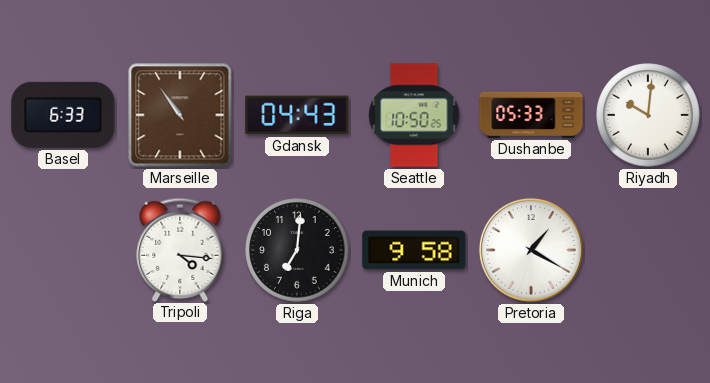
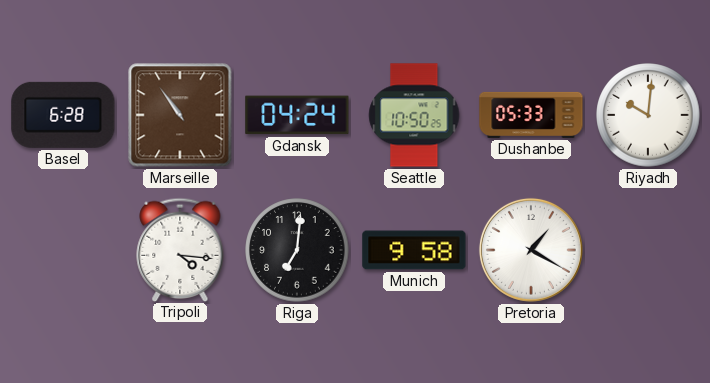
Basel: 6:33 -> 6:28
Gdansk: 04:43 -> 04:24
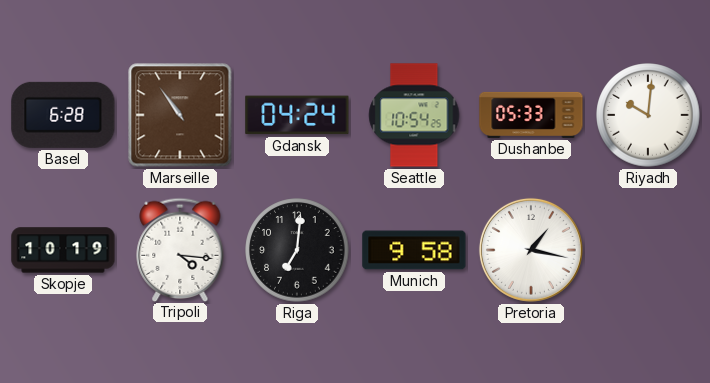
Seattle: 10:50 -> 10:54
Skopje: none -> 10:19
Pretoria: 1:20 -> 1:17
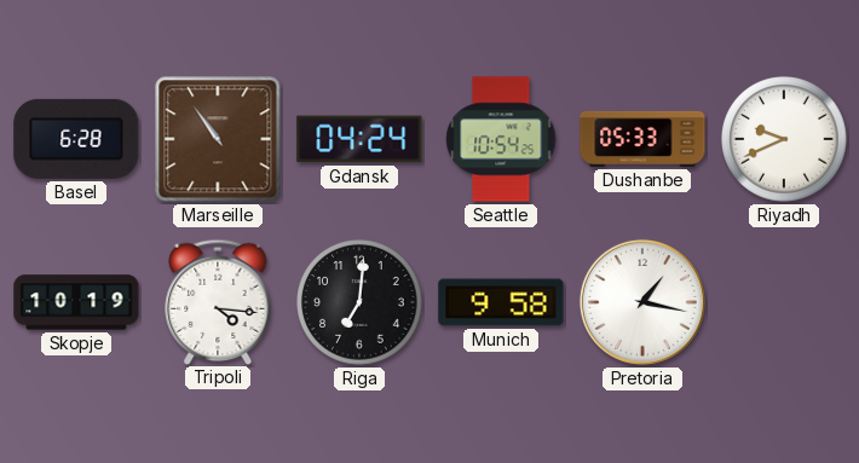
Riyadh: 10:01 -> 9:41
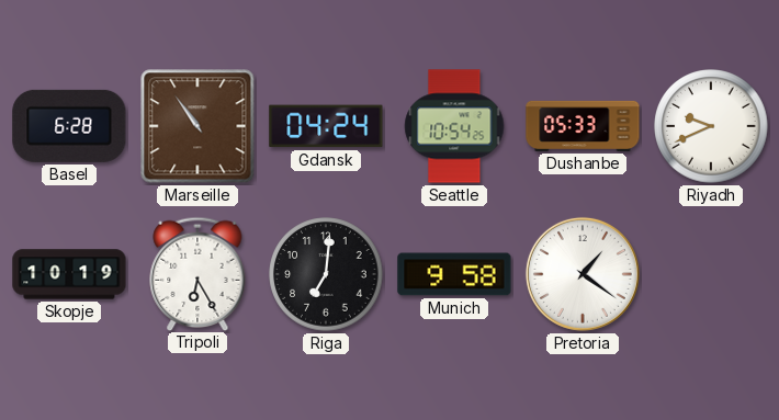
Tripoli: 4:16 -> 6:25
Pretoria: 1:17 -> 1:21
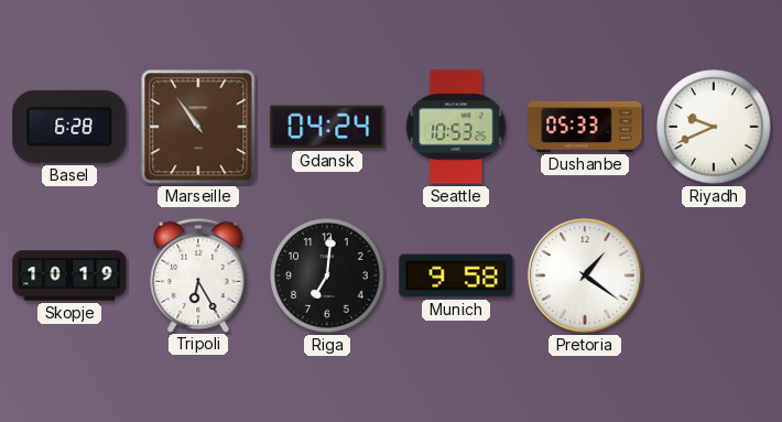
Seattle: 10:54 -> 10:53
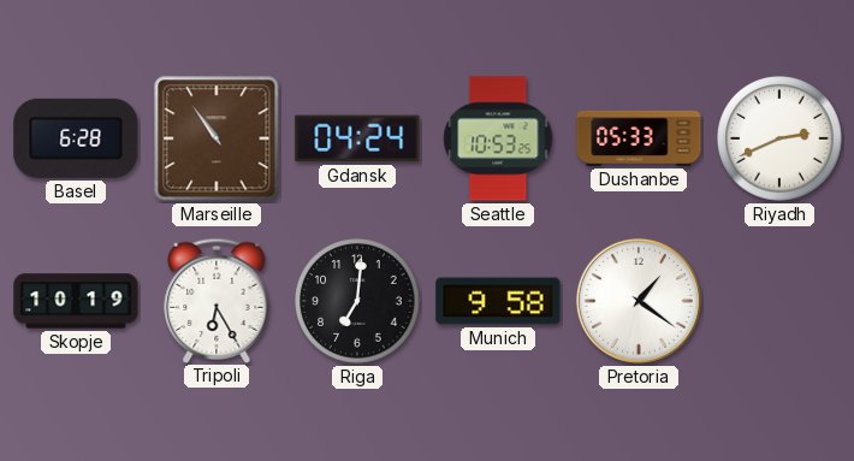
Riyadh: 9:41 -> 2:41
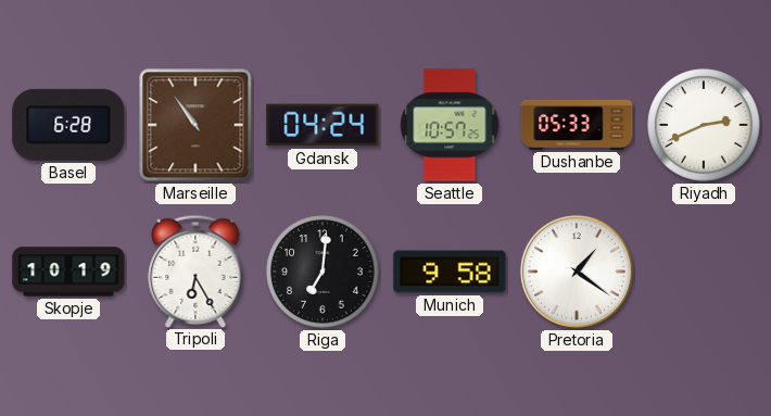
Seattle: 10:53 -> 10:57
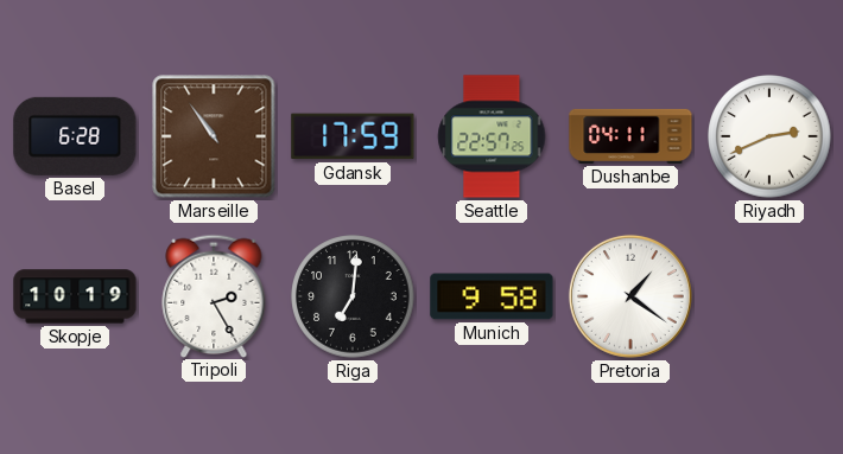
Gdansk: 04:24 -> 17:59
Seattle: 10:57 -> 22:57
Dushanbe: 05:33 -> 04:11
Tripoli: 6:25 -> 2:25
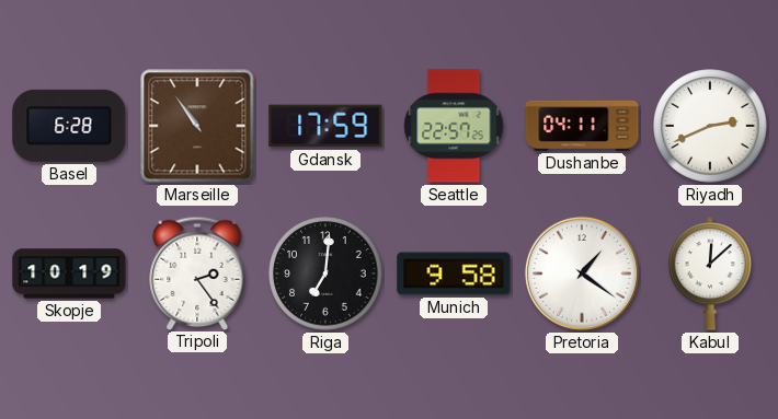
Tripoli: 2:25 -> 2:24
Kabul: none -> 12:08
